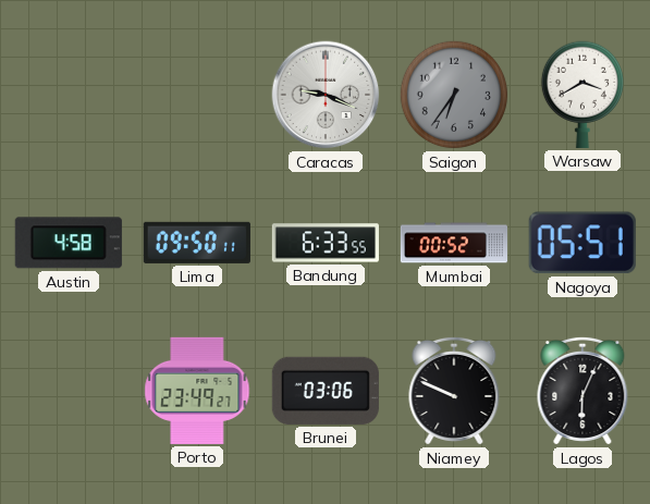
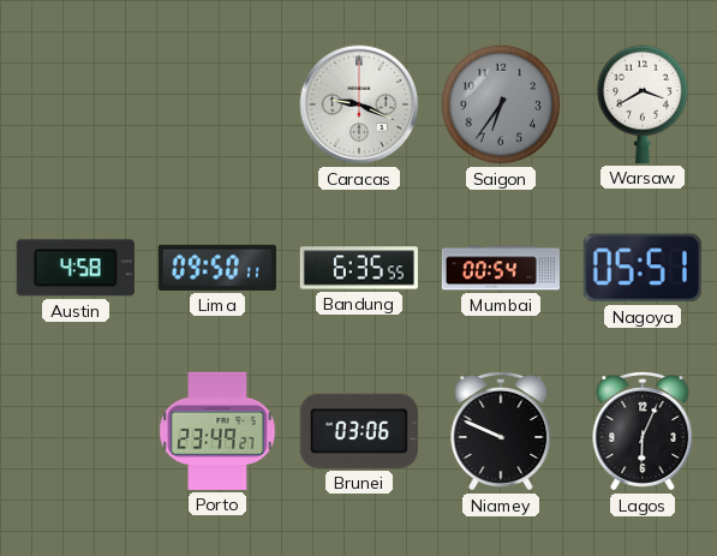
Bandung: 6:33 -> 6:35
Mumbai: 00:52 -> 00:54
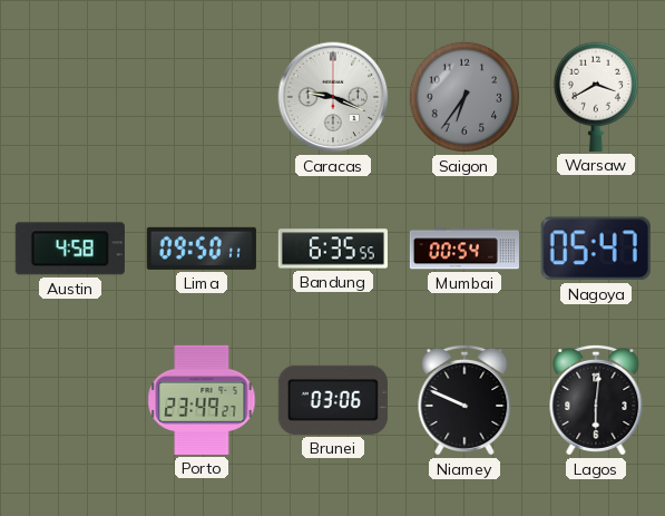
Nagoya: 05:51 -> 05:47
Lagos: 6:04 -> 6:01
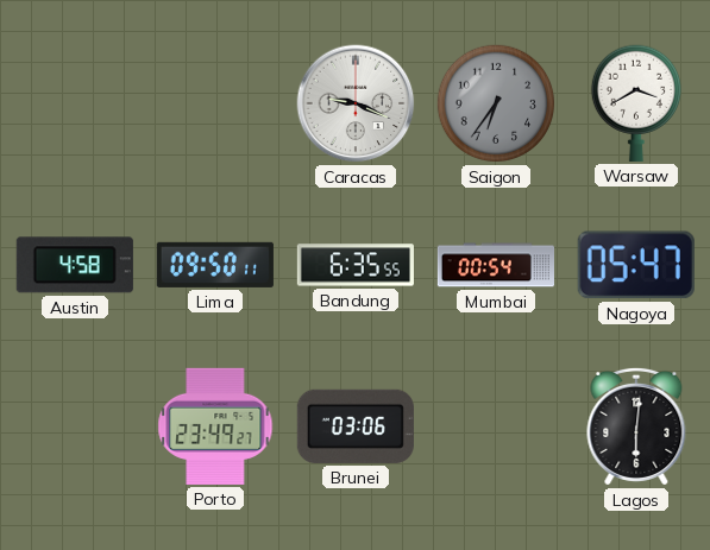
Niamey: 9:49 -> none
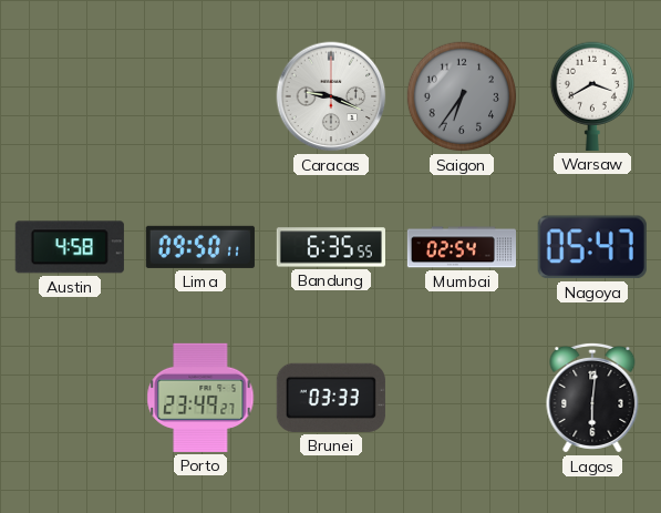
Mumbai: 00:54 -> 02:54
Brunei: 03:06 -> 03:33
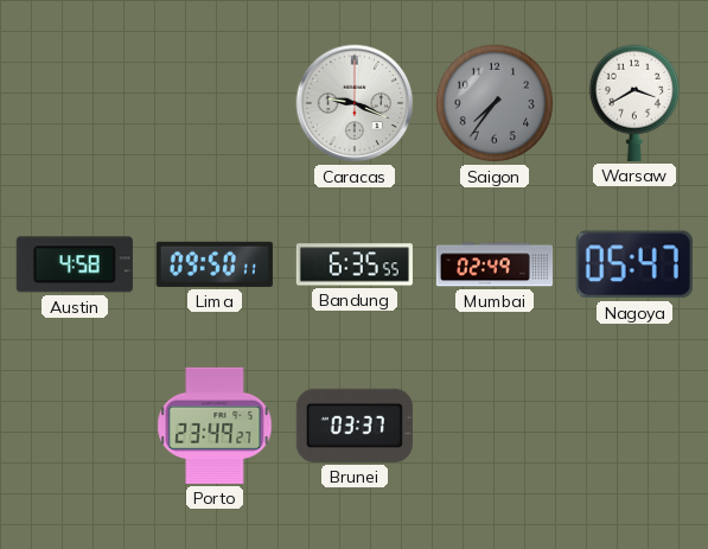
Saigon: 6:36 -> 7:36
Mumbai: 02:54 -> 02:49
Brunei: 03:33 -> 03:37
Lagos: 6:01 -> none
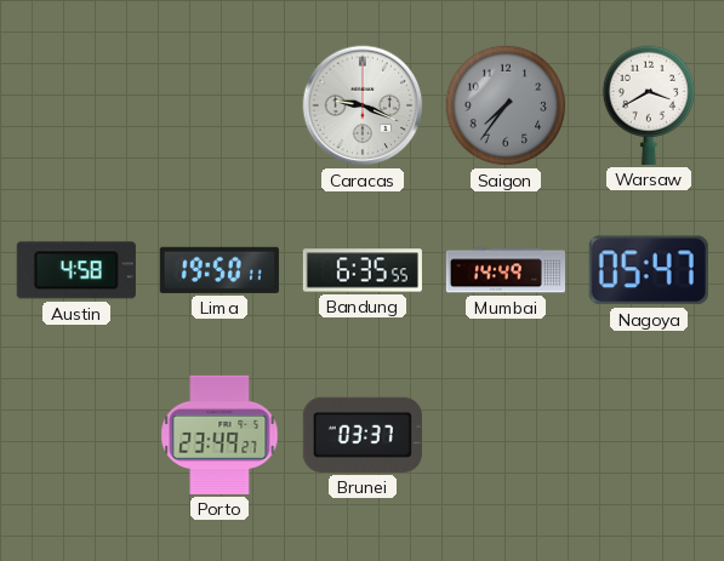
Lima: 09:50 -> 19:50
Mumbai: 02:49 -> 14:49
